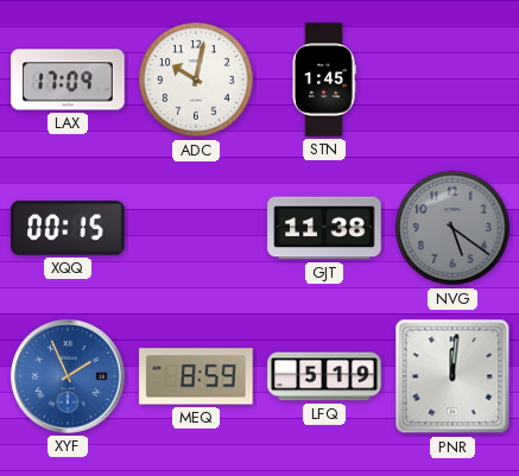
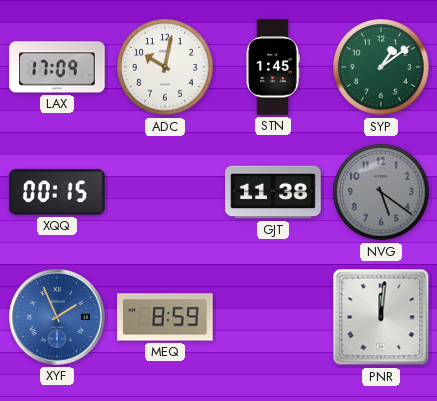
SYP: none -> 1:09
LFQ: 5:19 -> none
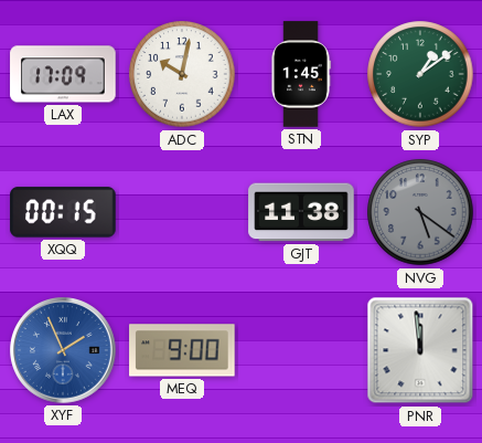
MEQ: 8:59 -> 9:00
PNR: 12:01 -> 11:59
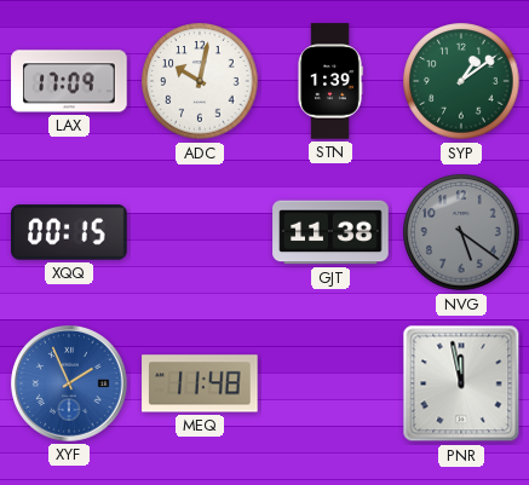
STN: 1:45 -> 1:39
MEQ: 9:00 -> 11:48
PNR: 11:59 -> 11:58
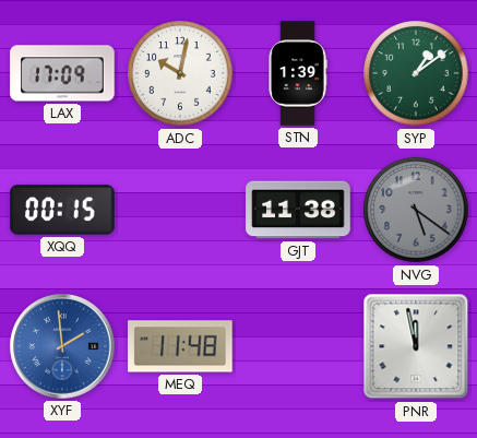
XYF: 1:56 -> 1:59
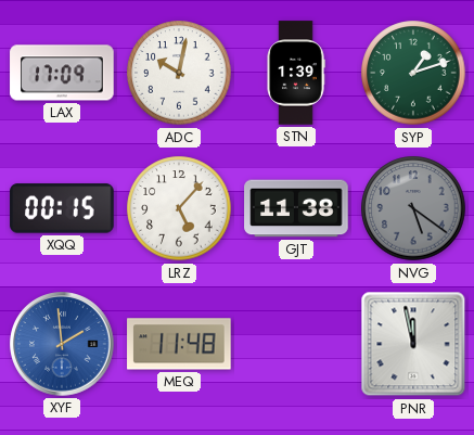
SYP: 1:09 -> 1:12
LRZ: none -> 5:07
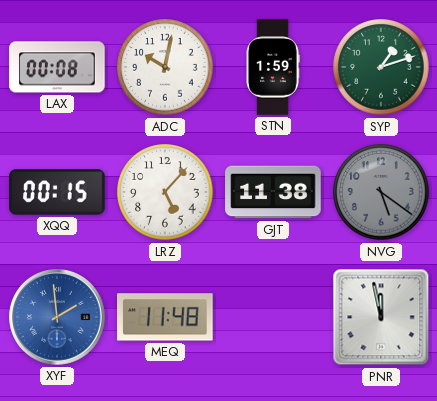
LAX: 17:09 -> 00:08
STN: 1:39 -> 1:59
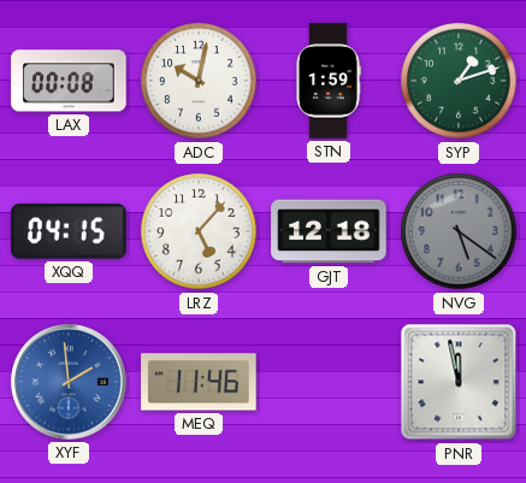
XQQ: 00:15 -> 04:15
GJT: 11:38 -> 12:18
MEQ: 11:48 -> 11:46
